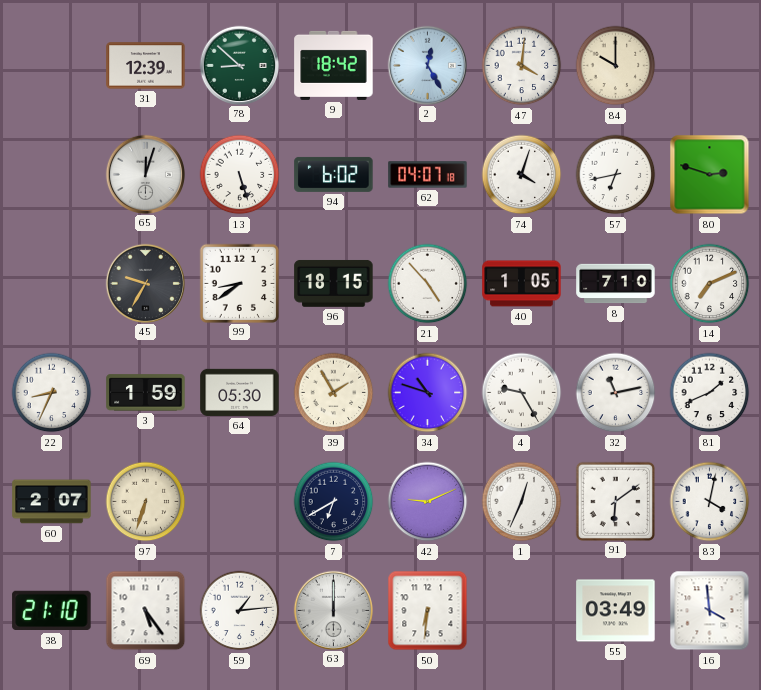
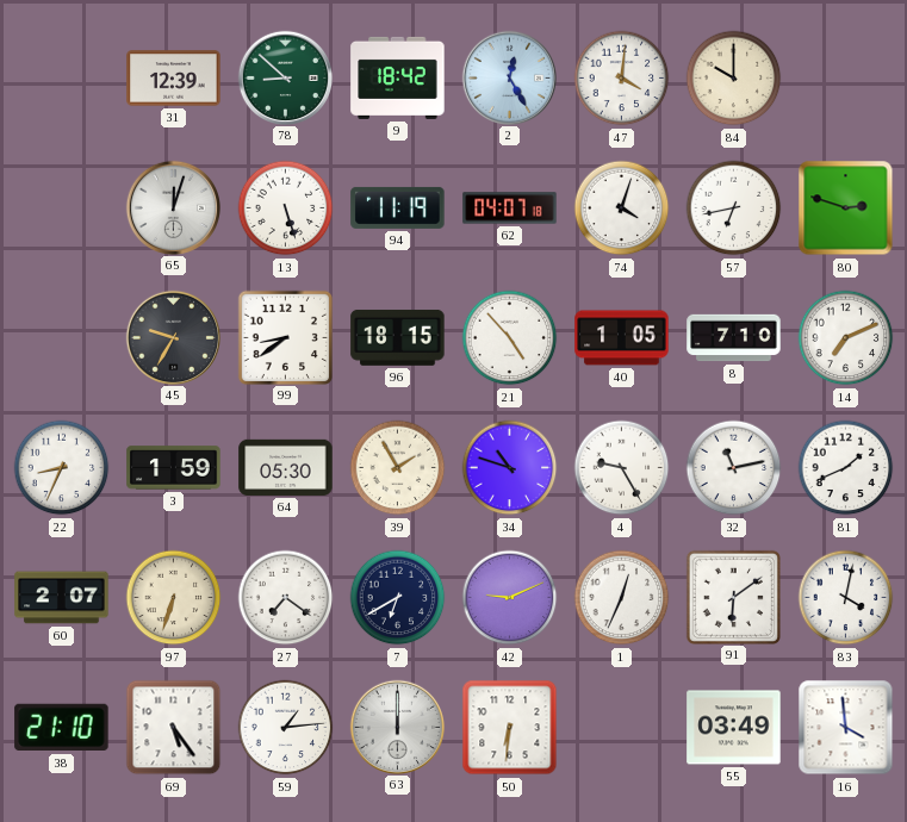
94: 6:02 -> 11:19
27: none -> 7:21
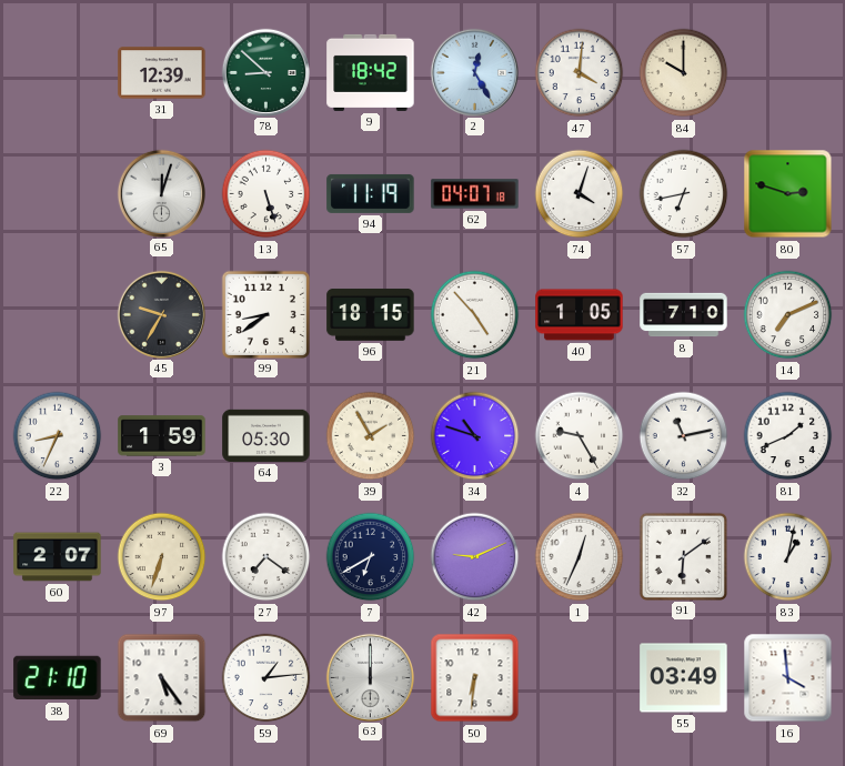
83: 4:02 -> 1:02
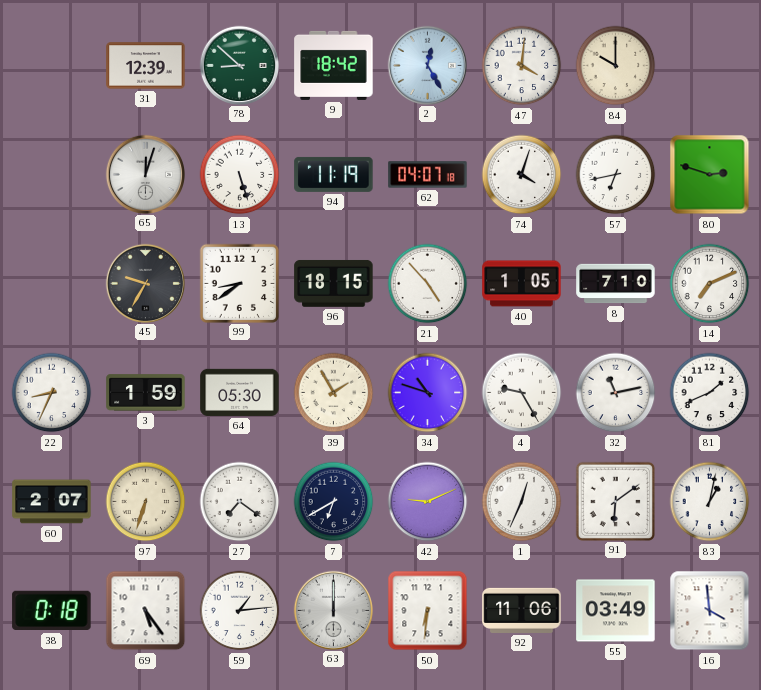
38: 21:10 -> 0:18
92: none -> 11:06
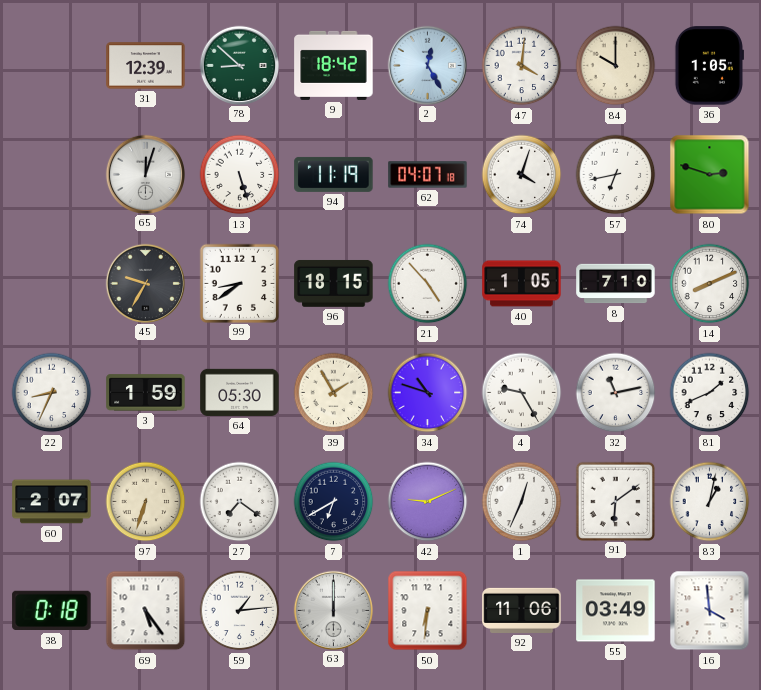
36: none -> 1:05
14: 7:11 -> 8:11
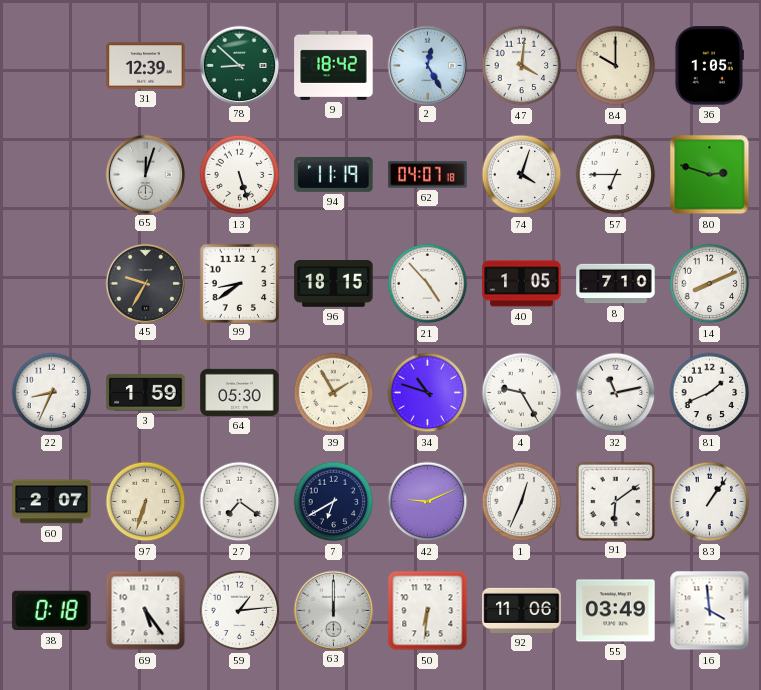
57: 6:43 -> 6:45
83: 1:02 -> 1:06
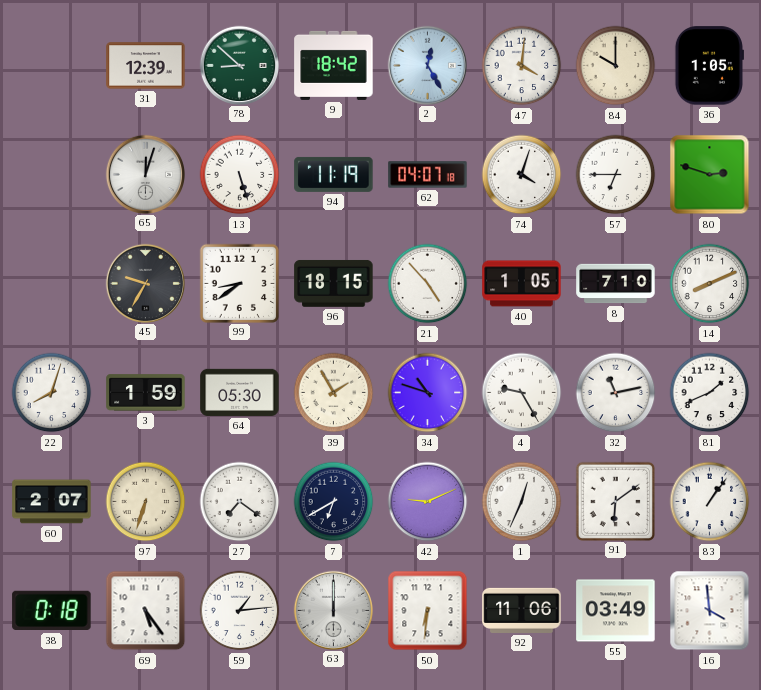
22: 8:34 -> 8:03
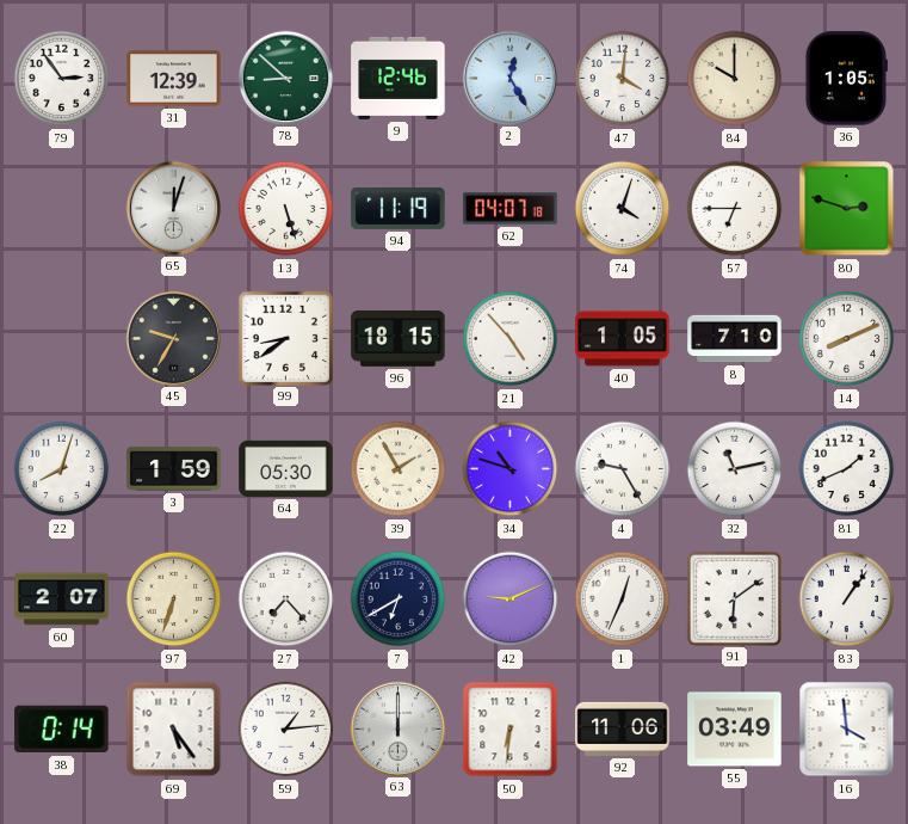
79: none -> 2:54
9: 18:42 -> 12:46
27: 7:21 -> 7:23
38: 0:18 -> 0:14
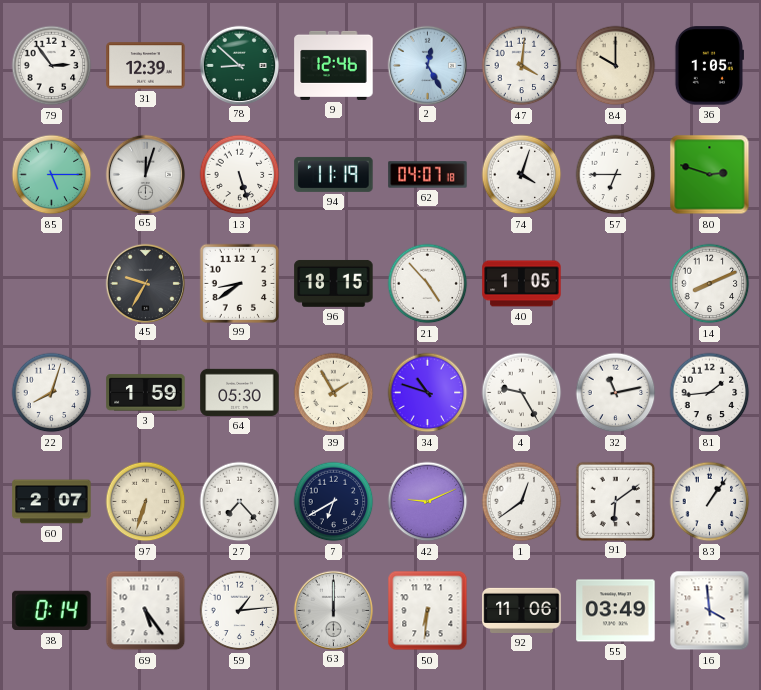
85: none -> 5:15
8: 7:10 -> none
81: 1:41 -> 1:44
1: 12:34 -> 12:39
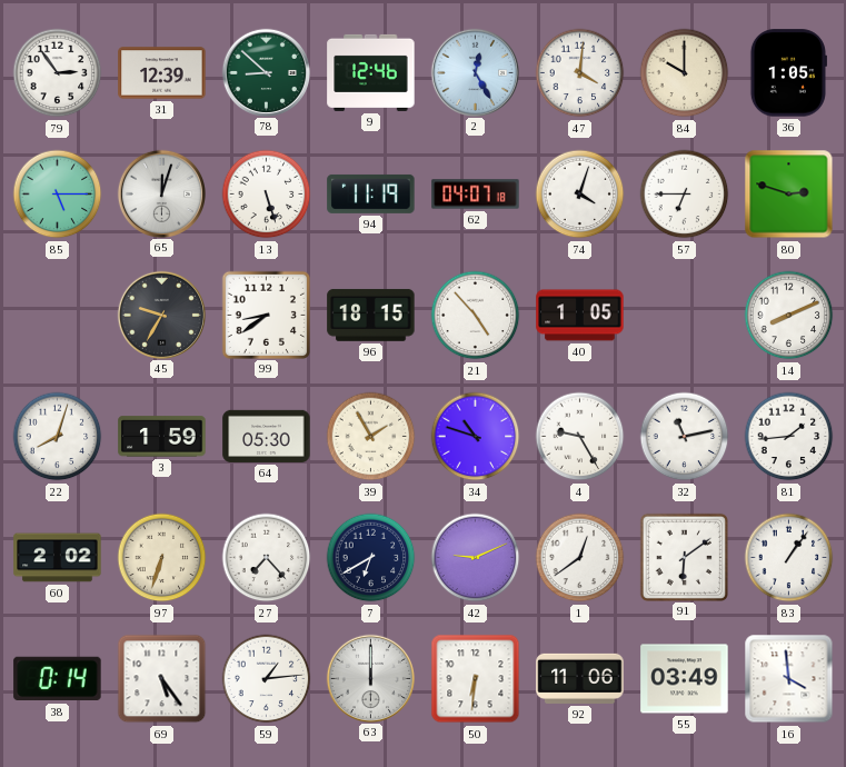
60: 2:07 -> 2:02
